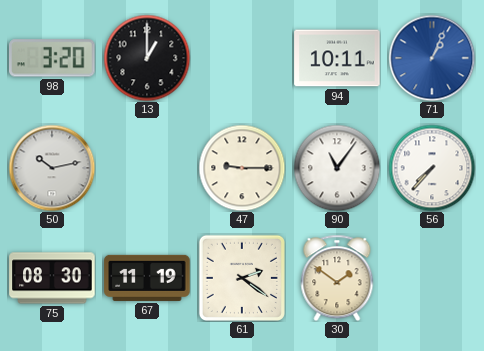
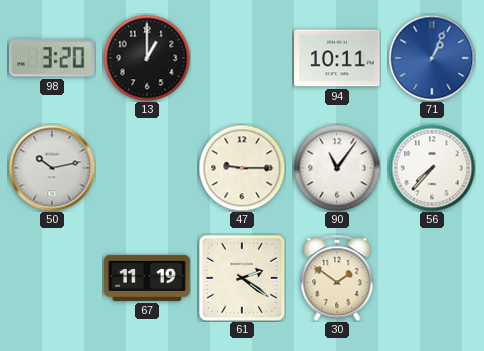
75: 08:30 -> none
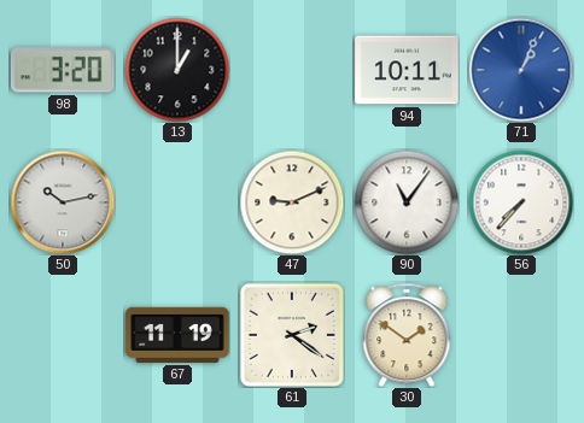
47: 9:15 -> 9:11
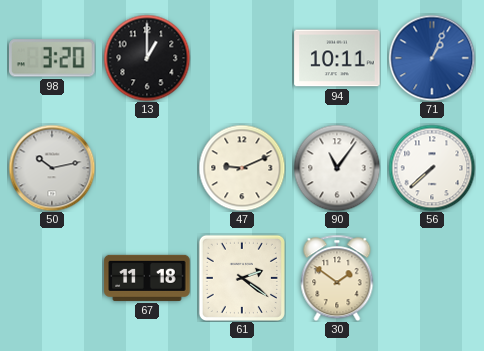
56: 7:37 -> 7:38
67: 11:19 -> 11:18
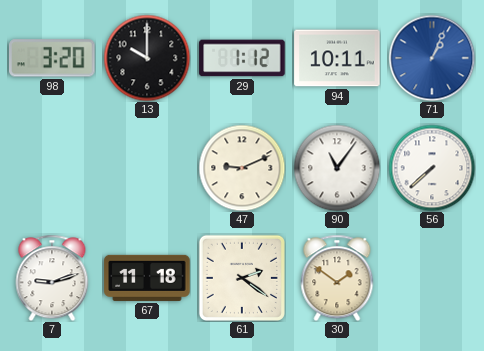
13: 1:00 -> 10:00
29: none -> 1:12
50: 10:13 -> none
7: none -> 9:12
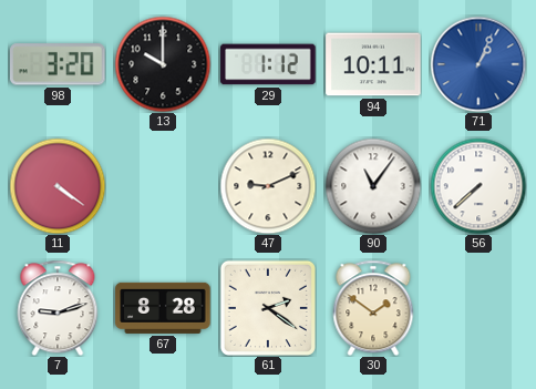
11: none -> 4:21
67: 11:18 -> 8:28
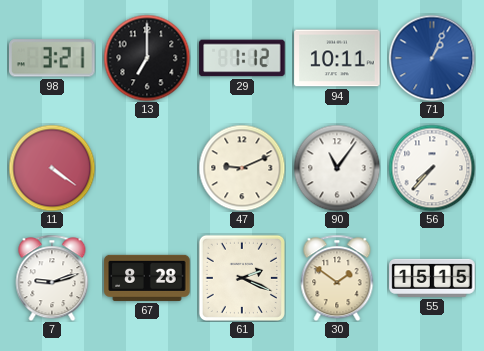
98: 3:20 -> 3:21
13: 10:00 -> 7:00
56: 7:38 -> 7:37
61: 2:21 -> 2:19
55: none -> 15:15
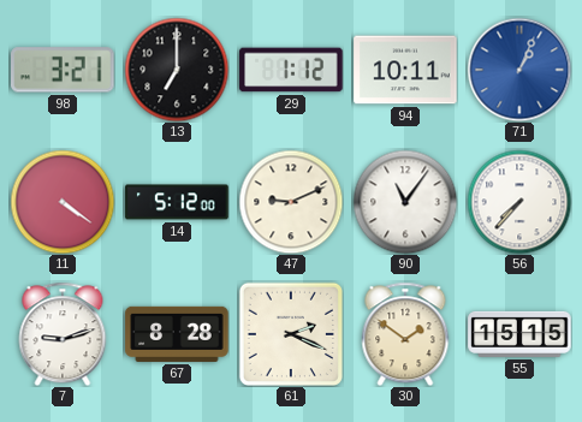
14: none -> 5:12
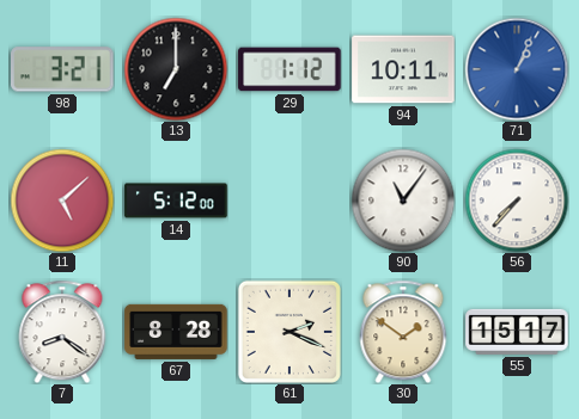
11: 4:21 -> 5:08
47: 9:11 -> none
7: 9:12 -> 8:21
55: 15:15 -> 15:17
